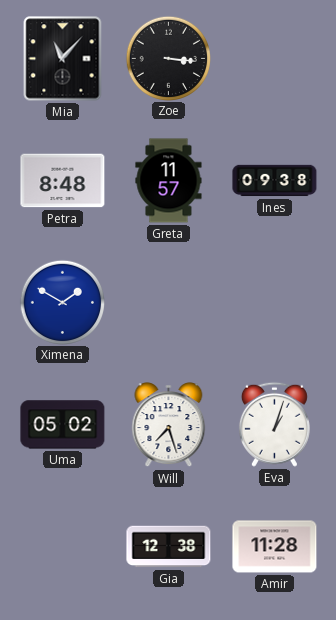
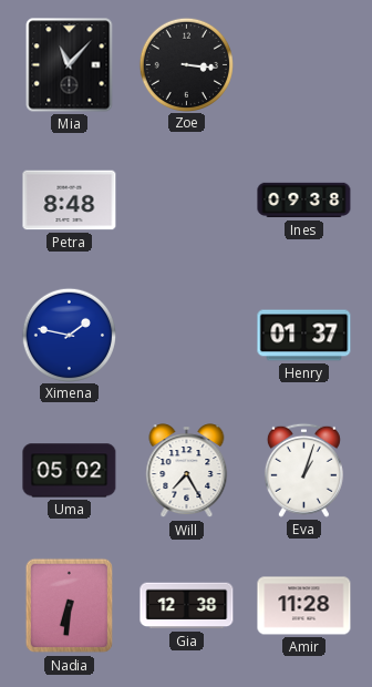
Greta: 11:57 -> none
Ximena: 1:50 -> 1:47
Henry: none -> 01:37
Will: 7:27 -> 7:25
Nadia: none -> 6:31
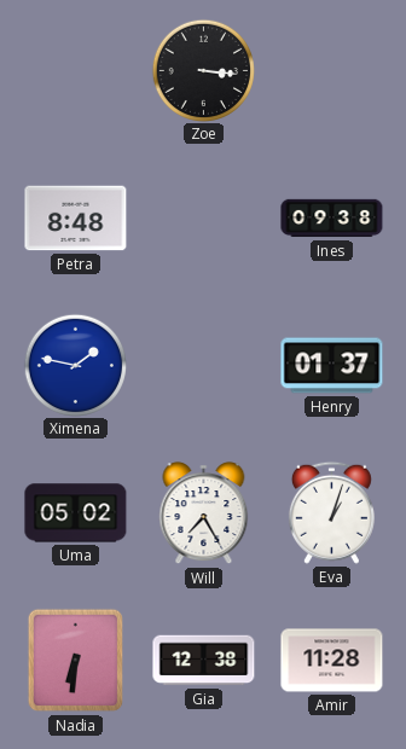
Mia: 11:07 -> none
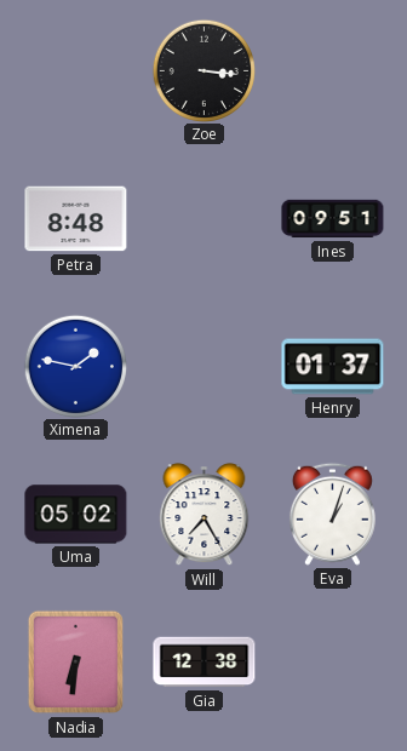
Ines: 09:38 -> 09:51
Amir: 11:28 -> none
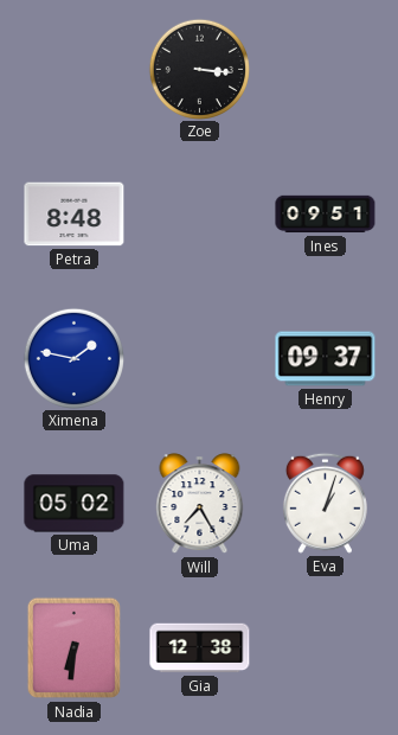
Henry: 01:37 -> 09:37
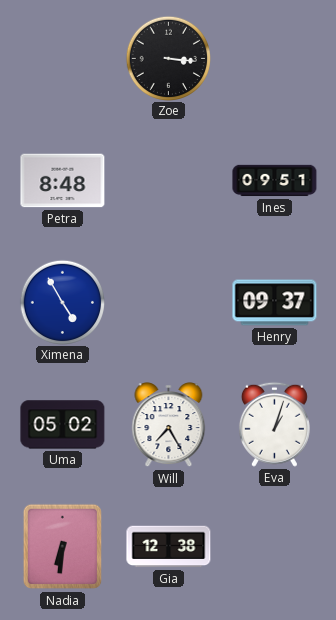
Ximena: 1:47 -> 4:55
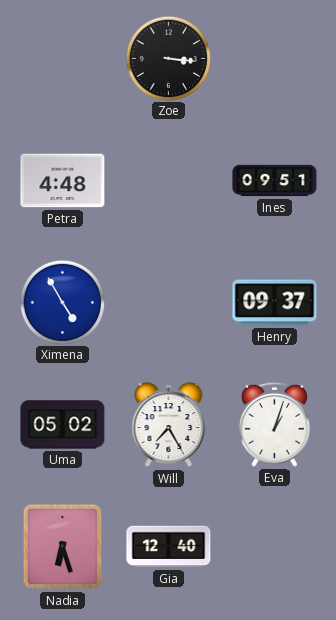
Petra: 8:48 -> 4:48
Nadia: 6:31 -> 6:27
Gia: 12:38 -> 12:40
